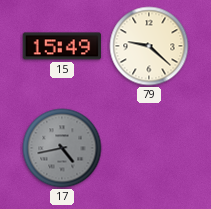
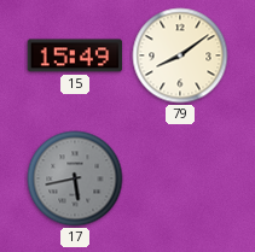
79: 9:22 -> 8:09
17: 4:43 -> 5:43
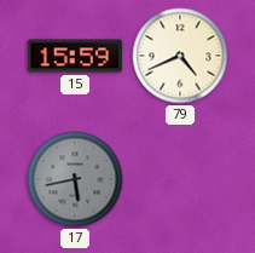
15: 15:49 -> 15:59
79: 8:09 -> 4:41
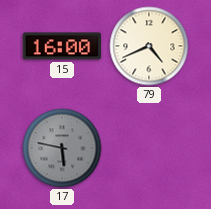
15: 15:59 -> 16:00
17: 5:43 -> 5:47
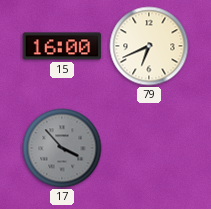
79: 4:41 -> 6:41
17: 5:47 -> 3:53
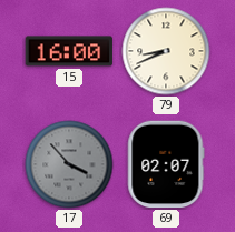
79: 6:41 -> 8:41
69: none -> 02:07
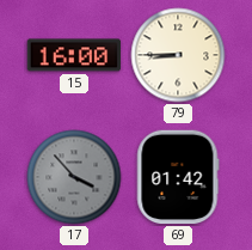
79: 8:41 -> 8:45
69: 02:07 -> 01:42
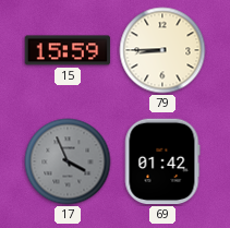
15: 16:00 -> 15:59
17: 3:53 -> 3:56
